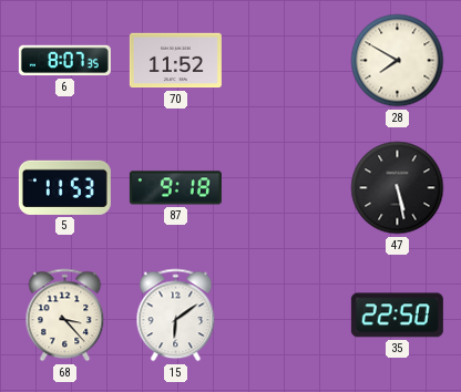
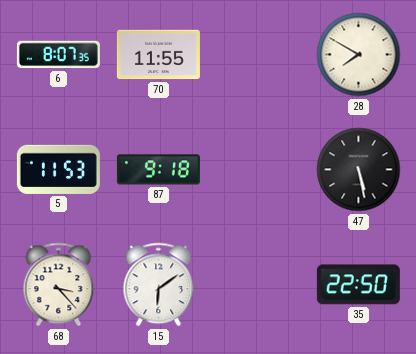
70: 11:52 -> 11:55
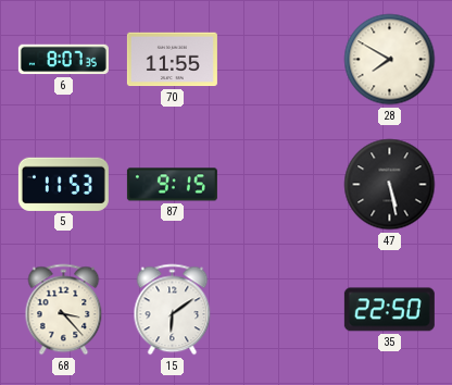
87: 9:18 -> 9:15
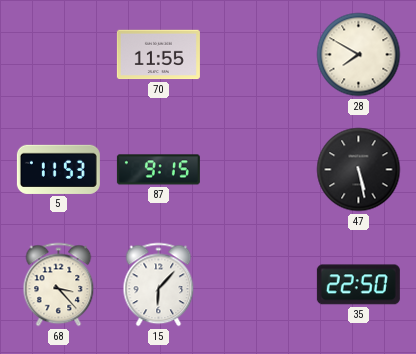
6: 8:07 -> none
15: 6:09 -> 6:07
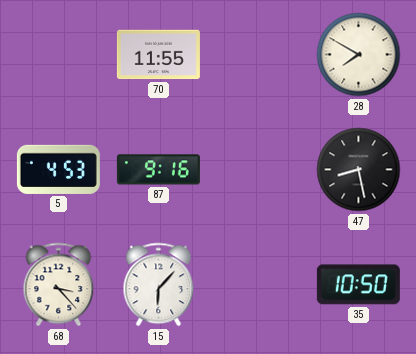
5: 11:53 -> 4:53
87: 9:15 -> 9:16
47: 5:28 -> 8:28
35: 22:50 -> 10:50
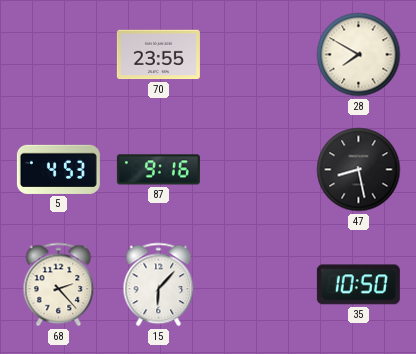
70: 11:55 -> 23:55
68: 3:23 -> 2:23
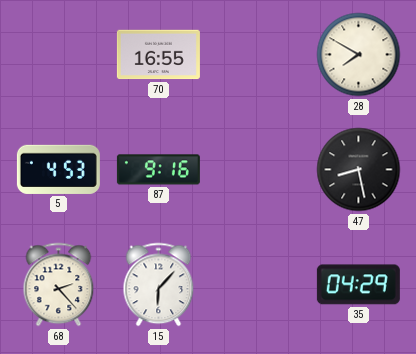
70: 23:55 -> 16:55
35: 10:50 -> 04:29
